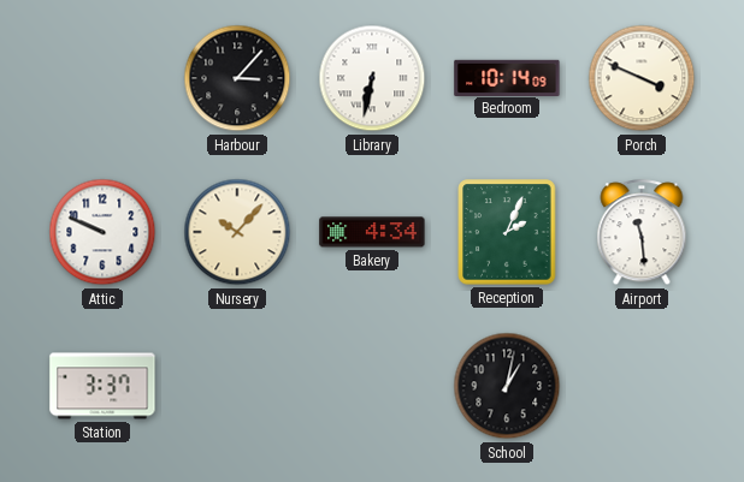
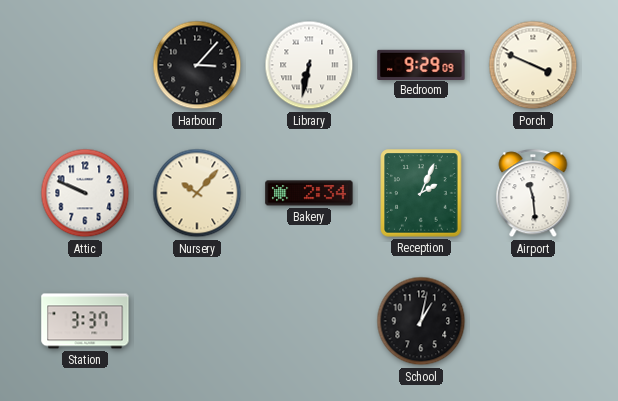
Bedroom: 10:14 -> 9:29
Bakery: 4:34 -> 2:34
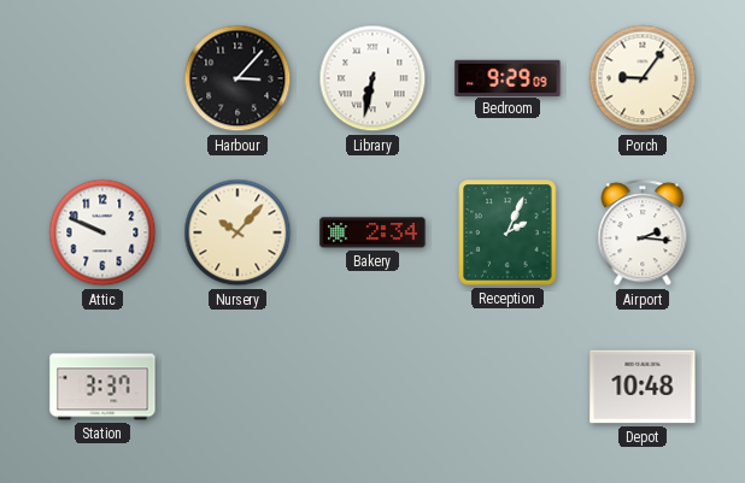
Porch: 3:49 -> 9:06
Airport: 11:29 -> 2:16
School: 1:02 -> none
Depot: none -> 10:48
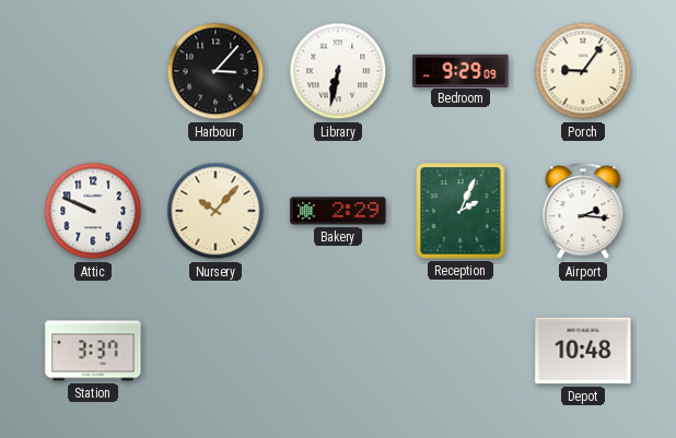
Bakery: 2:34 -> 2:29
